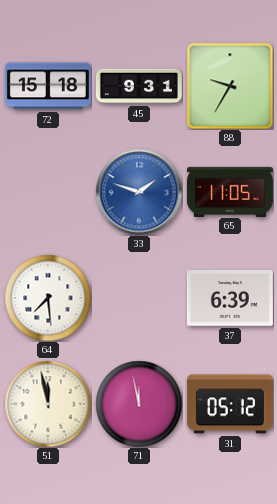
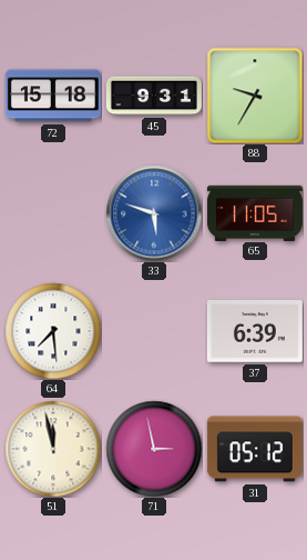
33: 1:48 -> 5:48
71: 11:58 -> 2:58
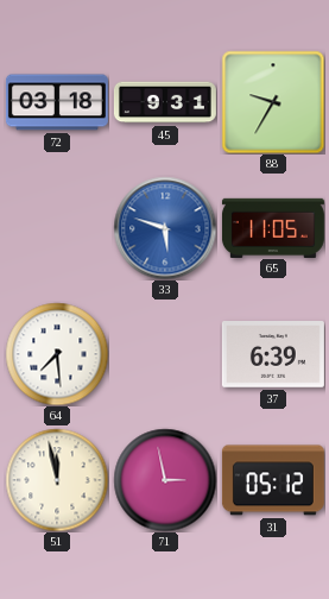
72: 15:18 -> 03:18
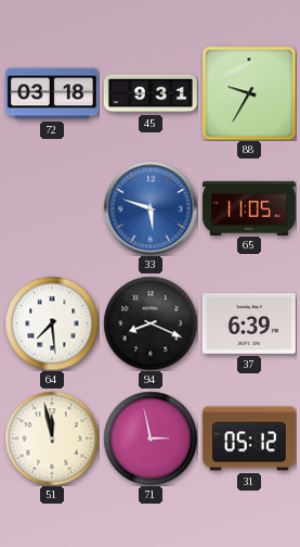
94: none -> 8:19
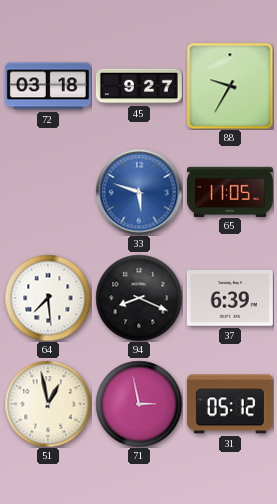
45: 9:31 -> 9:27
51: 11:58 -> 12:58
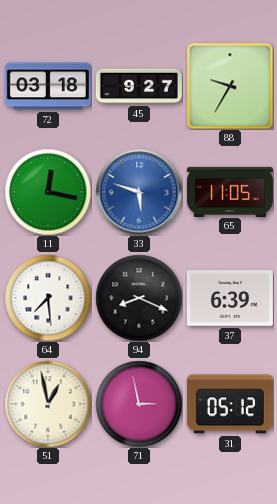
11: none -> 12:17
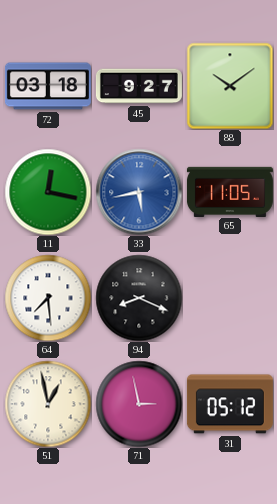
88: 9:35 -> 10:09
33: 5:48 -> 5:43
37: 6:39 -> none
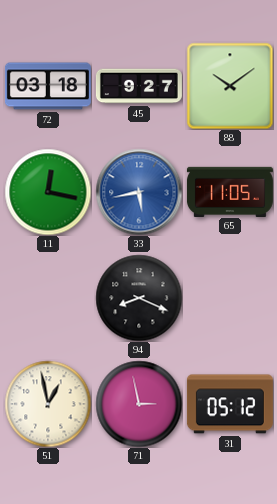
64: 7:29 -> none
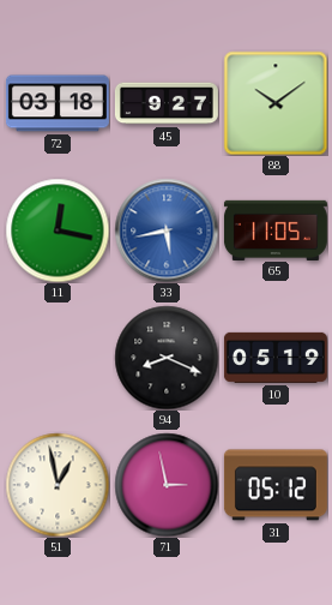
10: none -> 05:19
